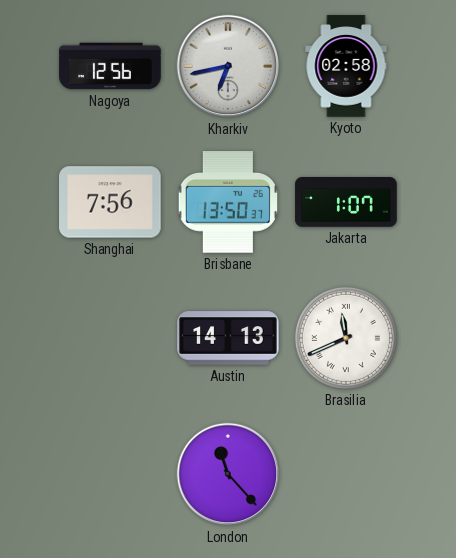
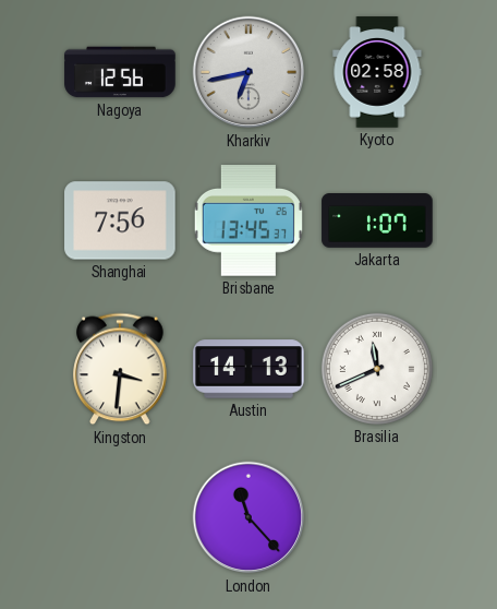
Brisbane: 13:50 -> 13:45
Kingston: none -> 3:31
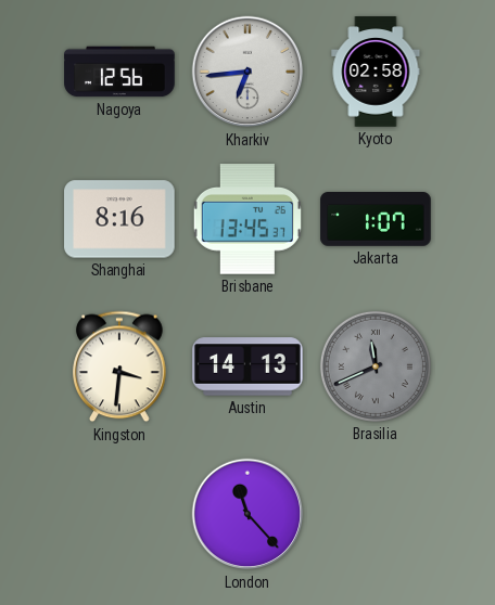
Kharkiv: 6:43 -> 6:44
Shanghai: 7:56 -> 8:16
Brasilia dial: white -> grey
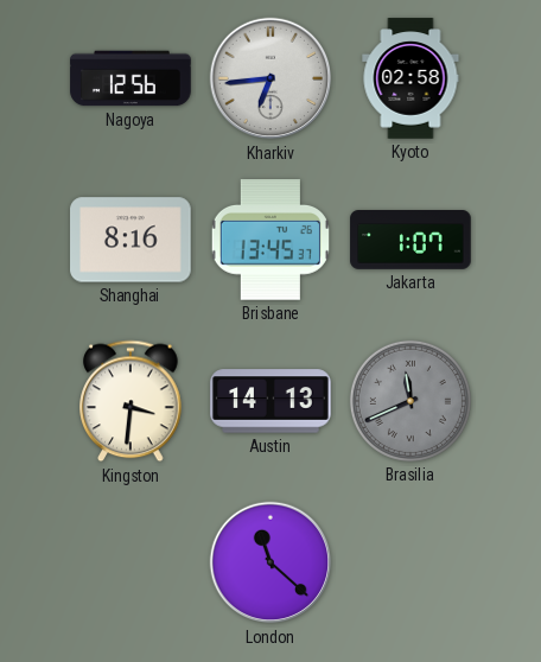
London: 11:23 -> 11:22
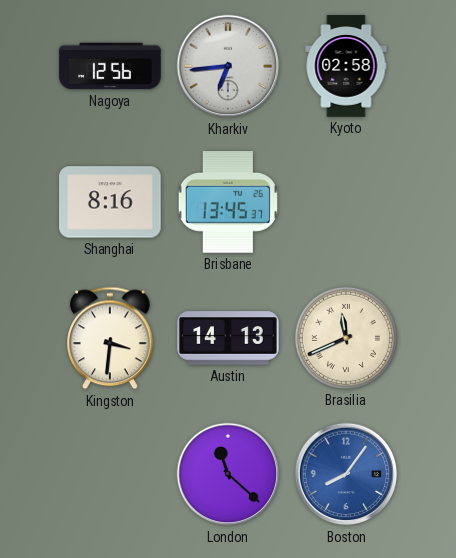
Jakarta: 1:07 -> none
Brasilia dial: grey -> cream
Boston: none -> 8:06
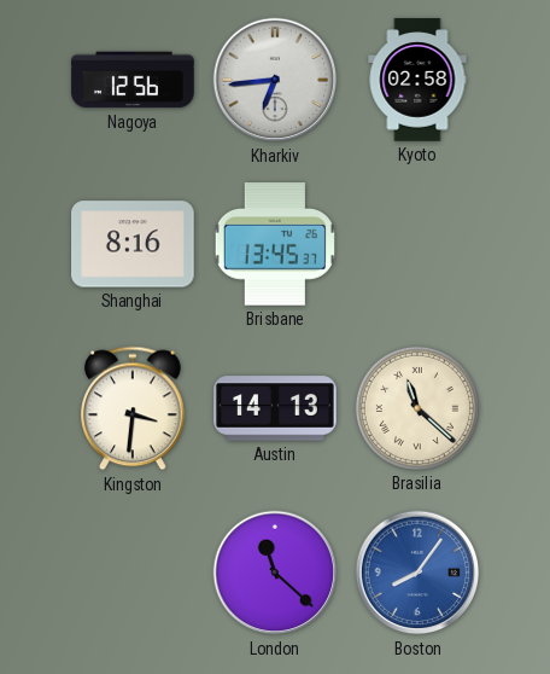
Brasilia: 11:41 -> 11:22
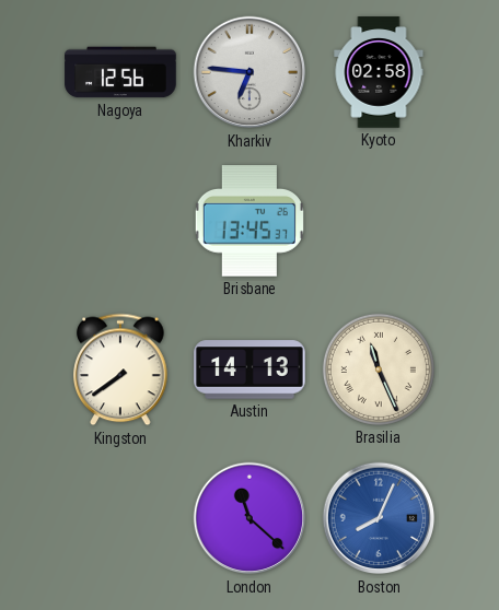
Kharkiv: 6:44 -> 6:46
Shanghai: 8:16 -> none
Kingston: 3:31 -> 7:39
Brasilia: 11:22 -> 11:26
Boston: 8:06 -> 8:04
